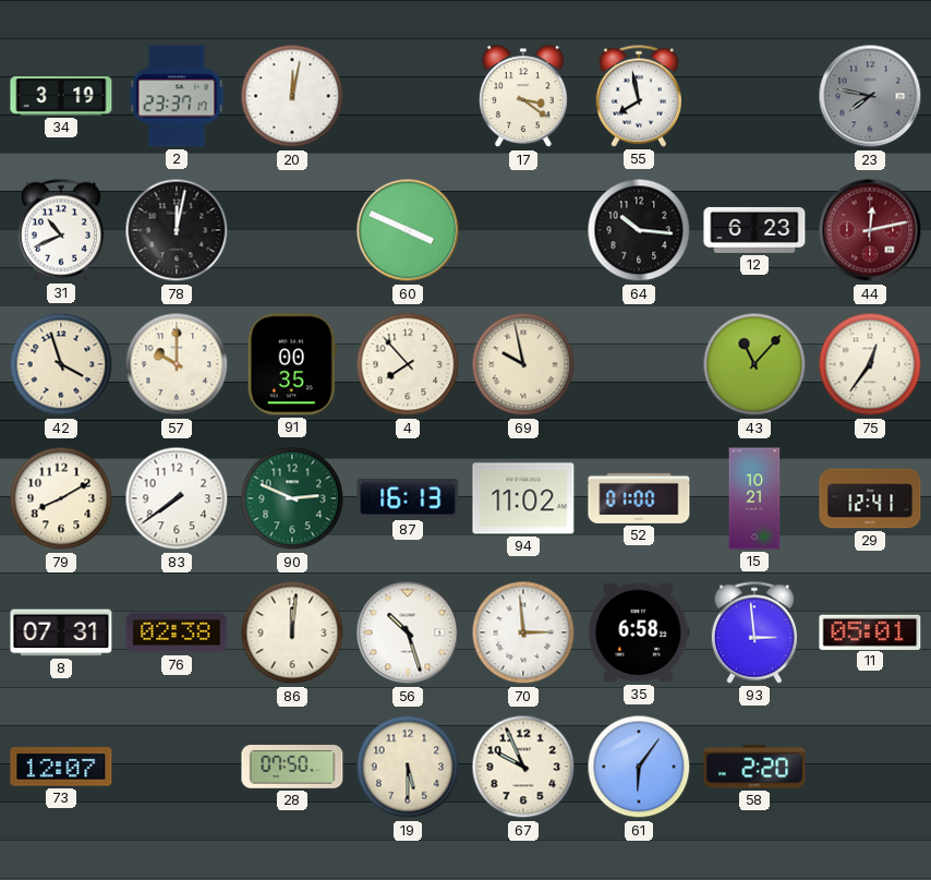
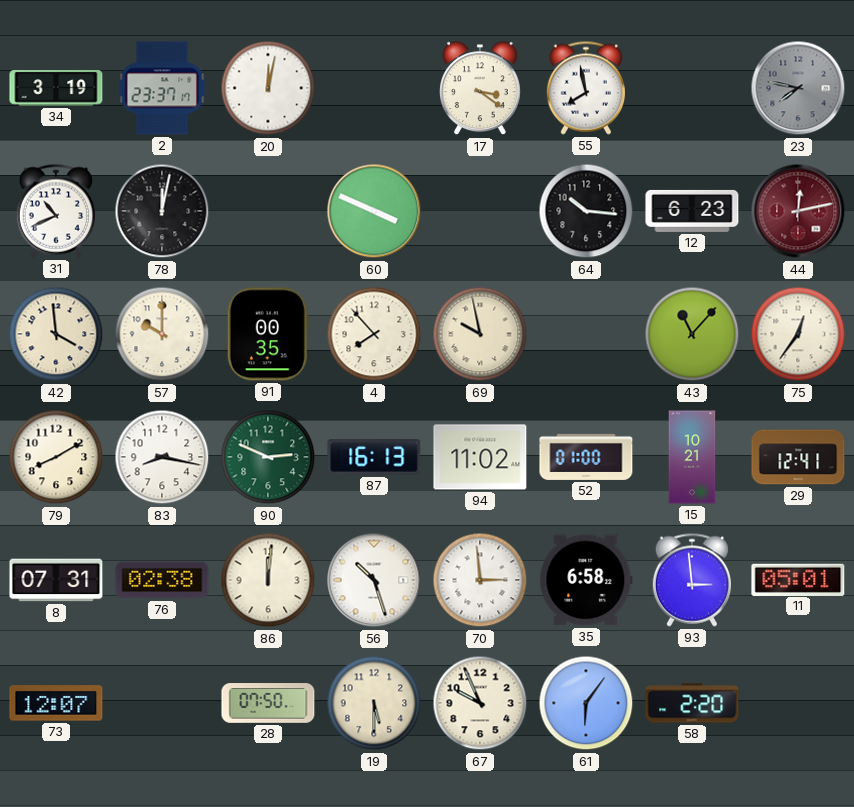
42: 3:57 -> 3:59
83: 7:39 -> 8:17
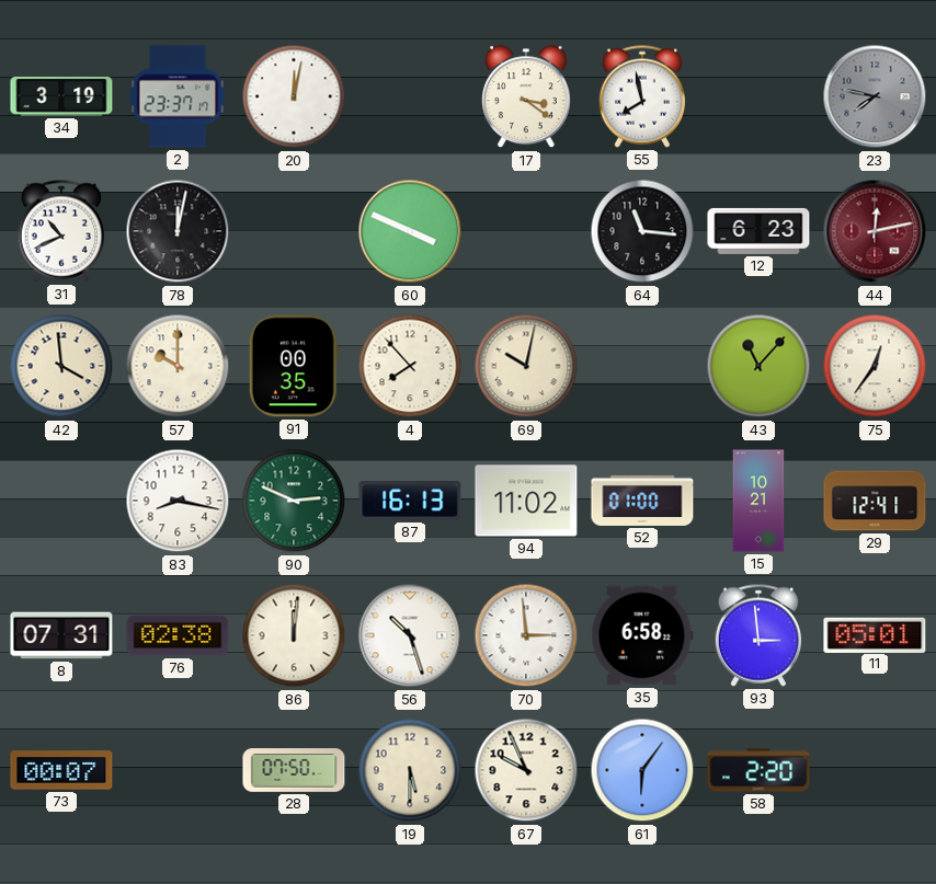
64: 10:16 -> 11:16
69: 9:58 -> 10:02
79: 8:10 -> none
73: 12:07 -> 00:07
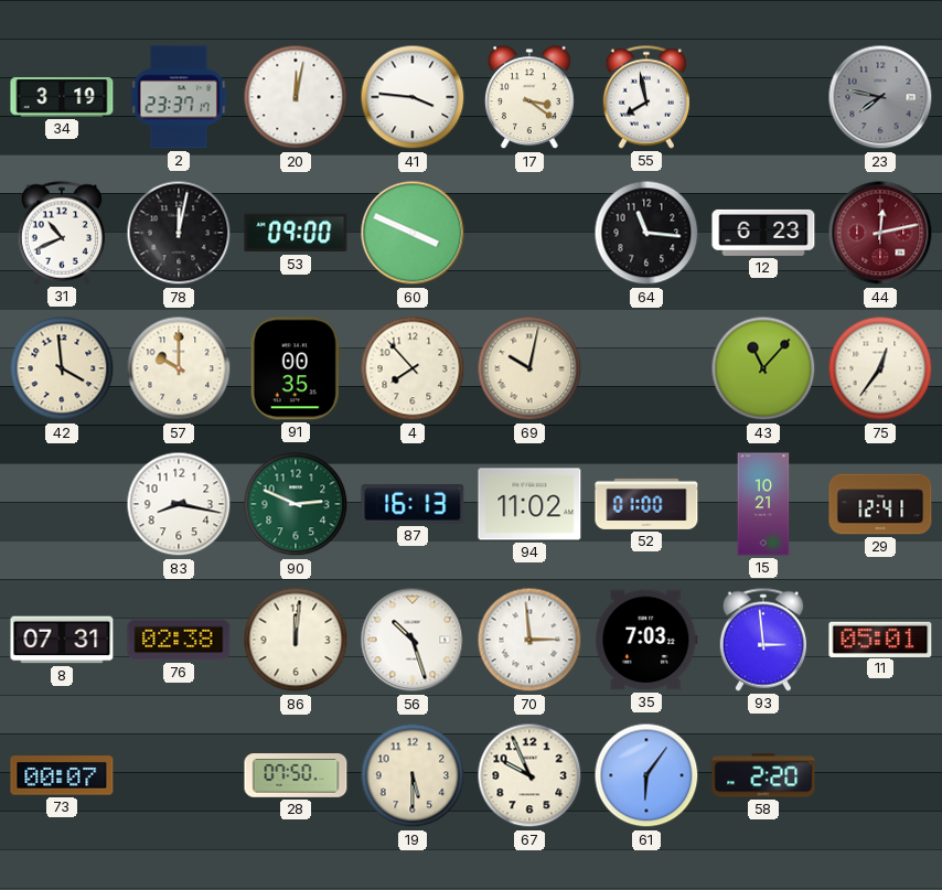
41: none -> 3:46
53: none -> 09:00
35: 6:58 -> 7:03
